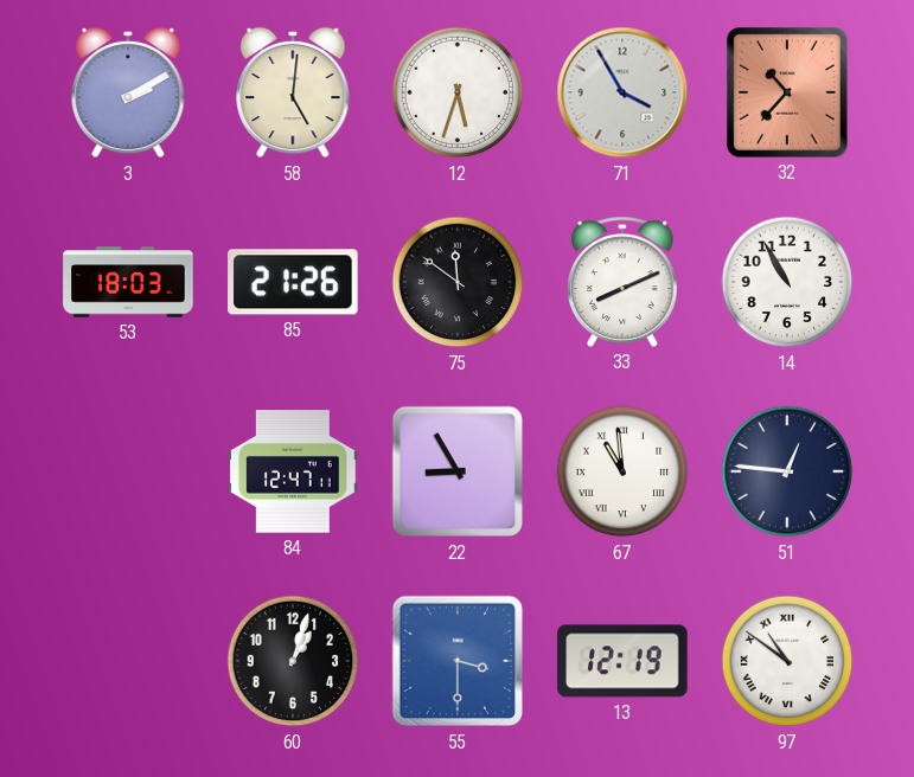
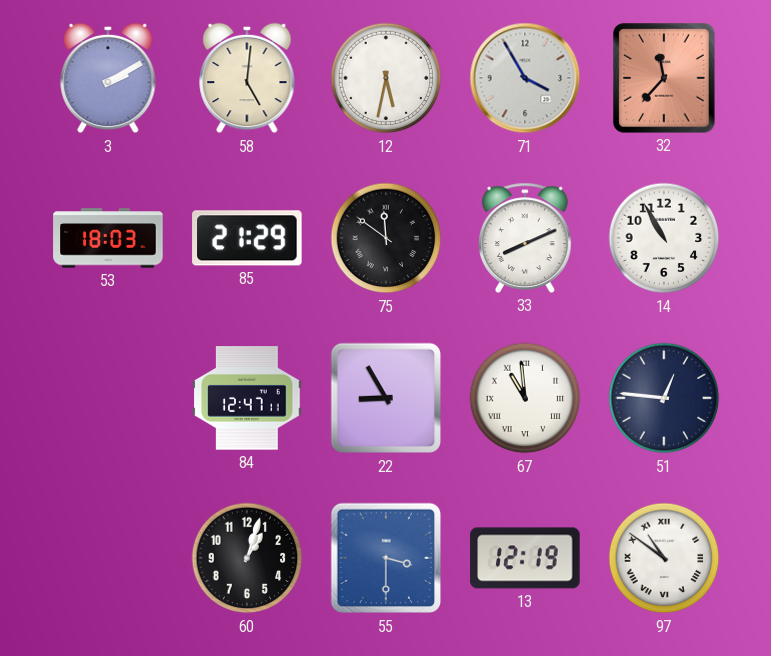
12: 5:33 -> 5:32
32: 10:37 -> 11:37
85: 21:26 -> 21:29
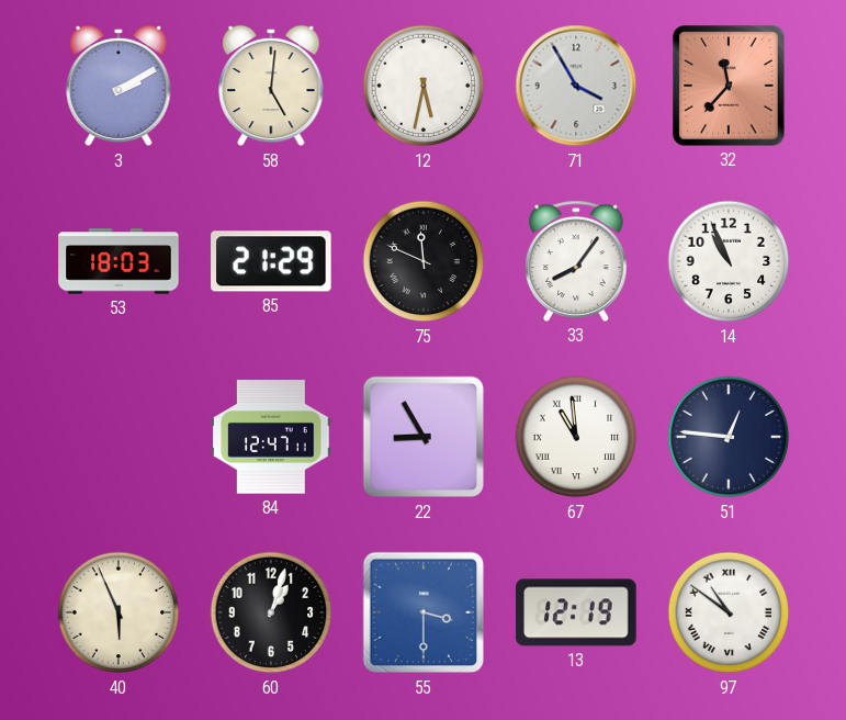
75: 11:51 -> 11:49
33: 8:11 -> 8:06
14: 10:55 -> 10:56
40: none -> 5:56
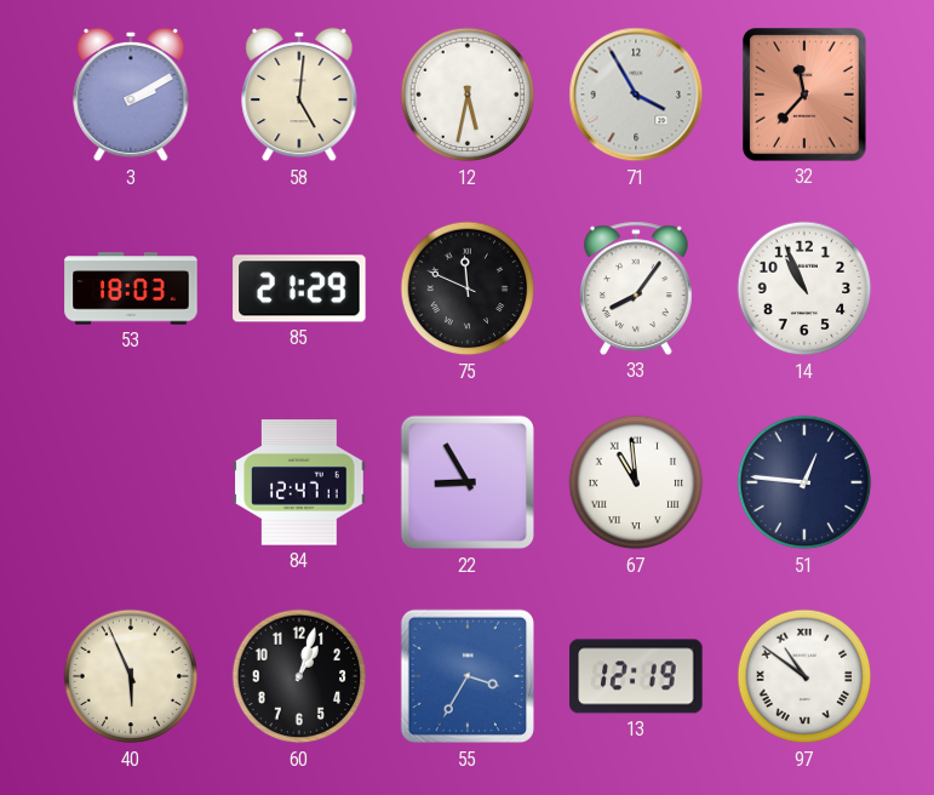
55: 3:30 -> 3:35
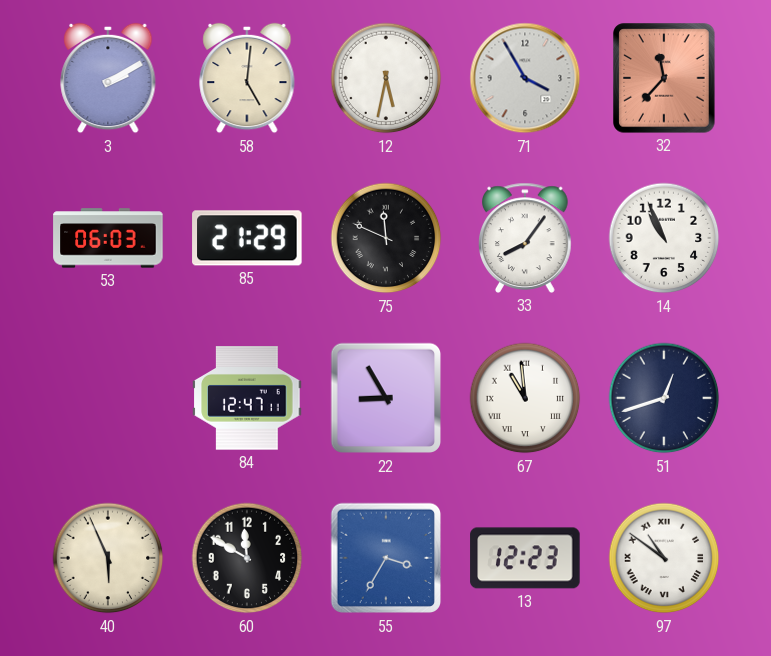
53: 18:03 -> 06:03
51: 12:46 -> 12:42
60: 1:03 -> 11:50
13: 12:19 -> 12:23
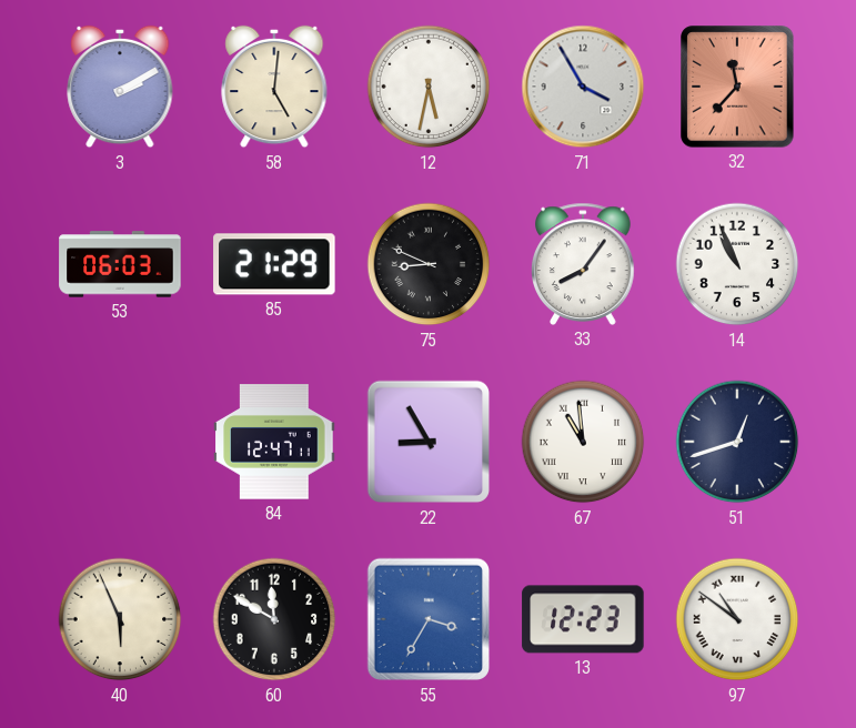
75: 11:49 -> 8:49
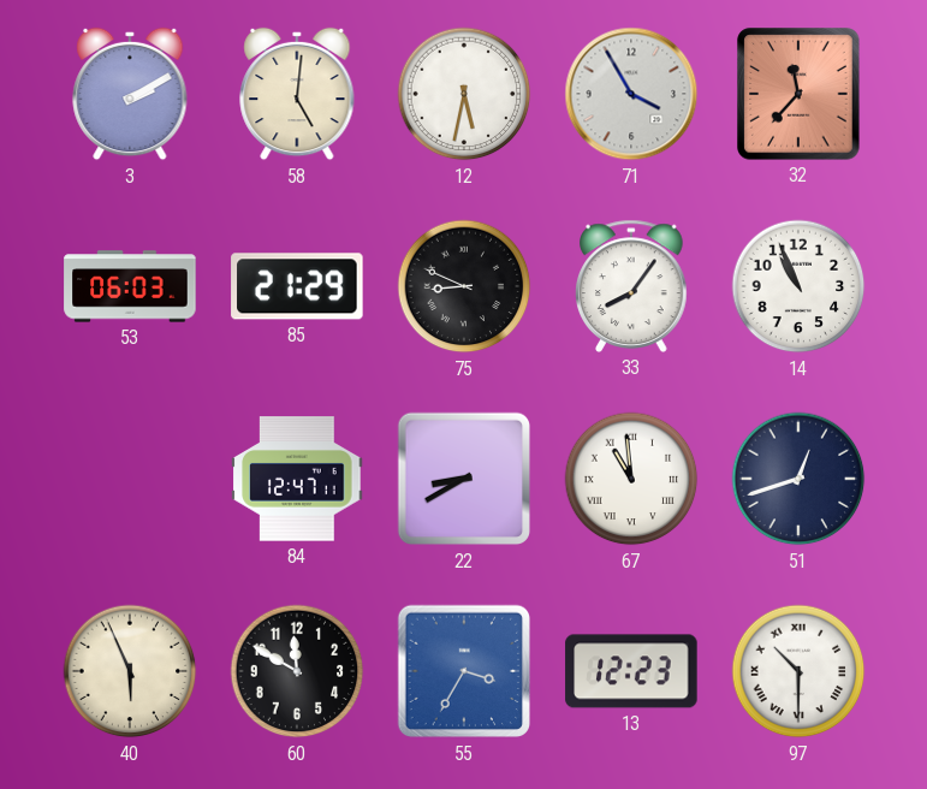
22: 8:55 -> 8:40
97: 10:51 -> 10:30
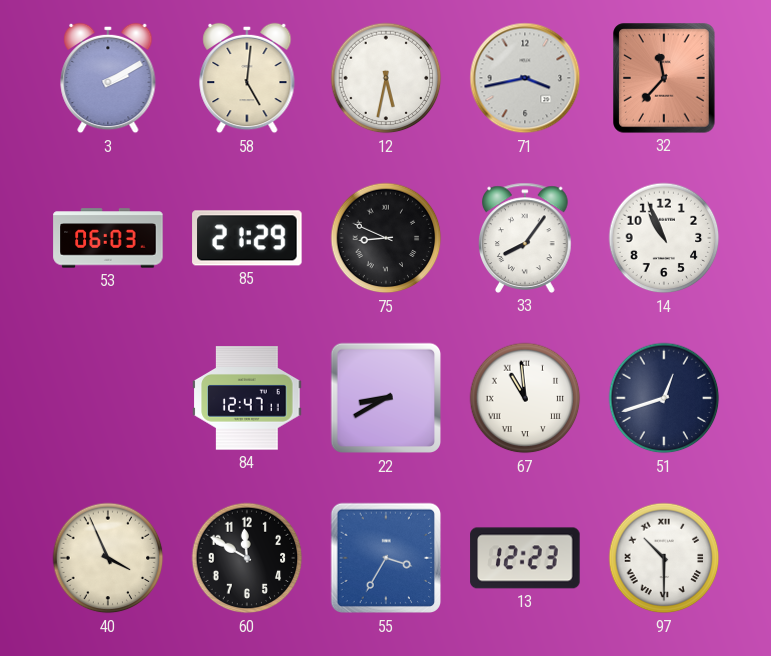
71: 3:55 -> 3:43
40: 5:56 -> 3:56
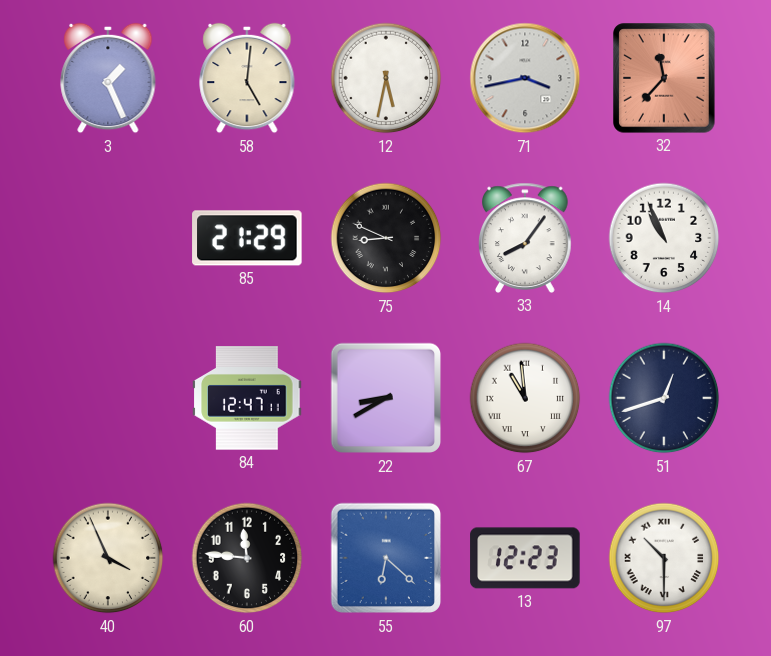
3: 2:10 -> 1:26
53: 06:03 -> none
60: 11:50 -> 11:46
55: 3:35 -> 6:22
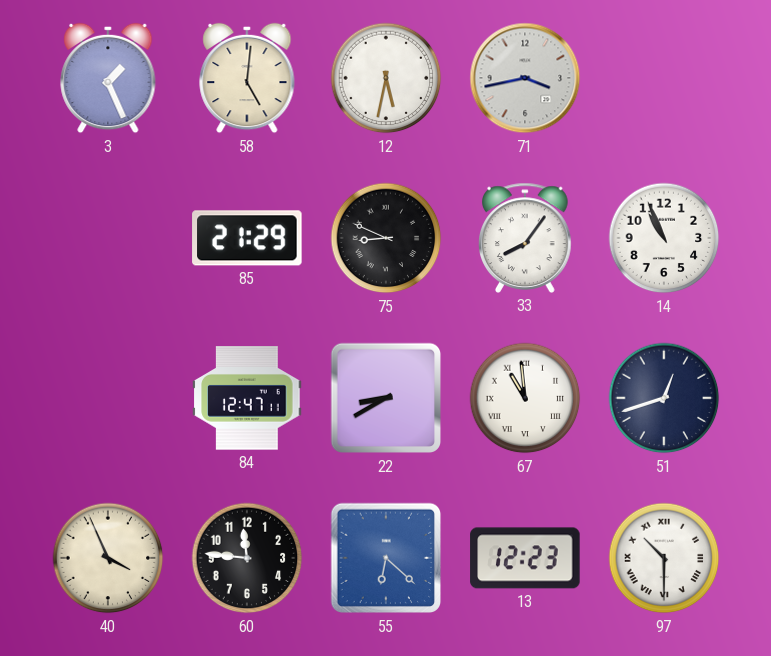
32: 11:37 -> none
